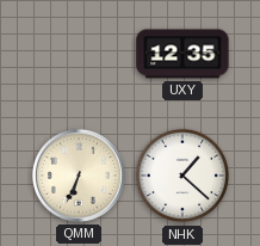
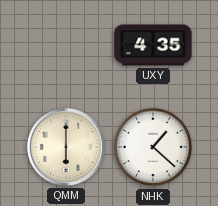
UXY: 12:35 -> 4:35
QMM: 6:34 -> 6:00
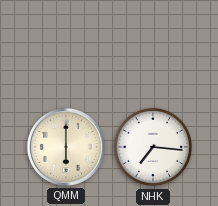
UXY: 4:35 -> none
NHK: 1:22 -> 7:16
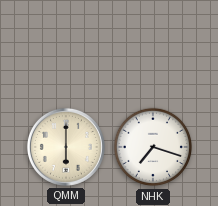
NHK: 7:16 -> 7:18
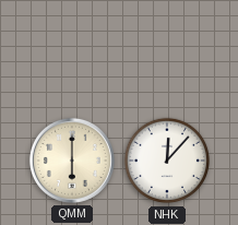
NHK: 7:18 -> 12:07
